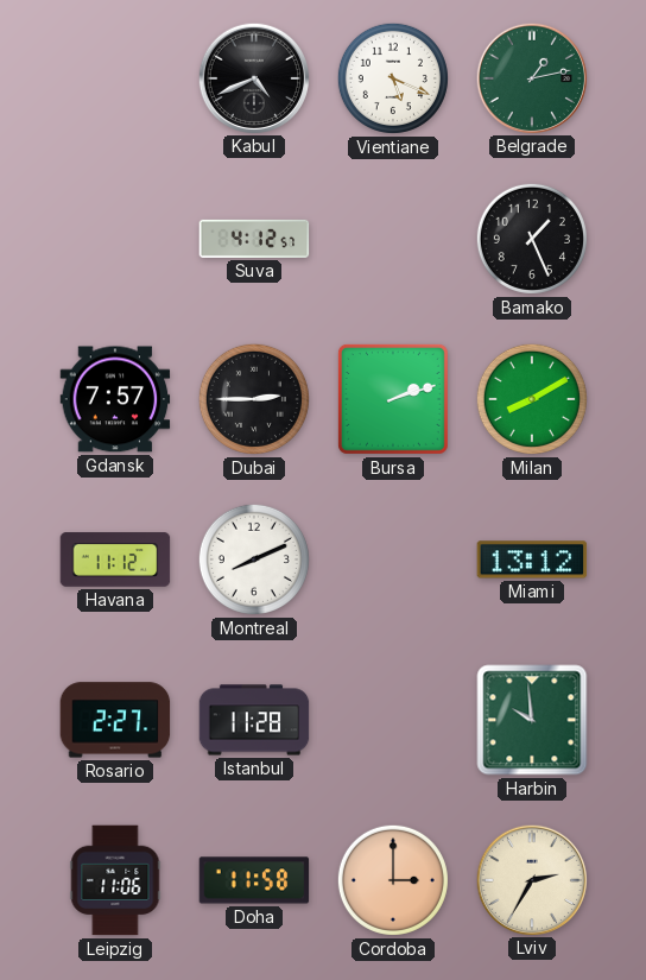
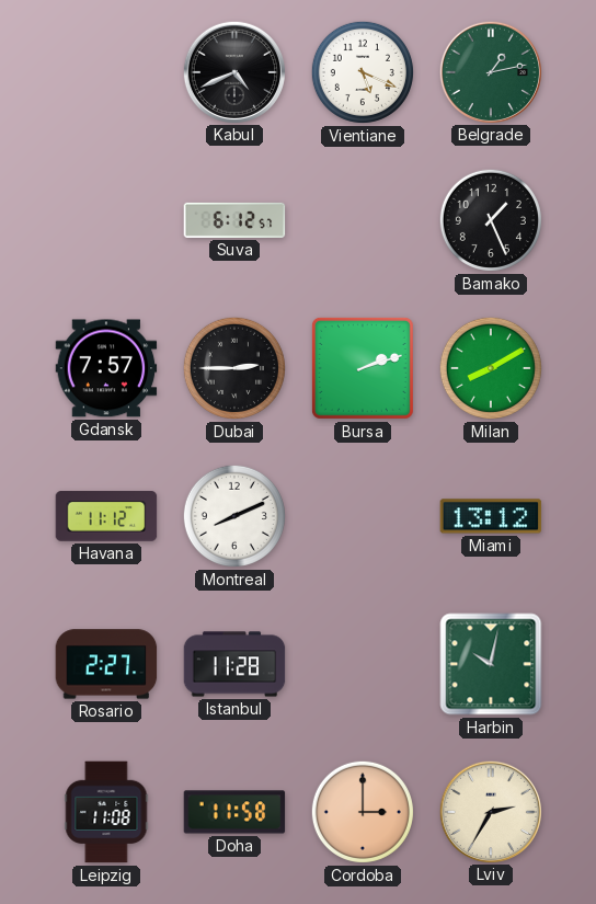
Suva: 4:12 -> 6:12
Harbin: 9:59 -> 10:02
Leipzig: 11:06 -> 11:08
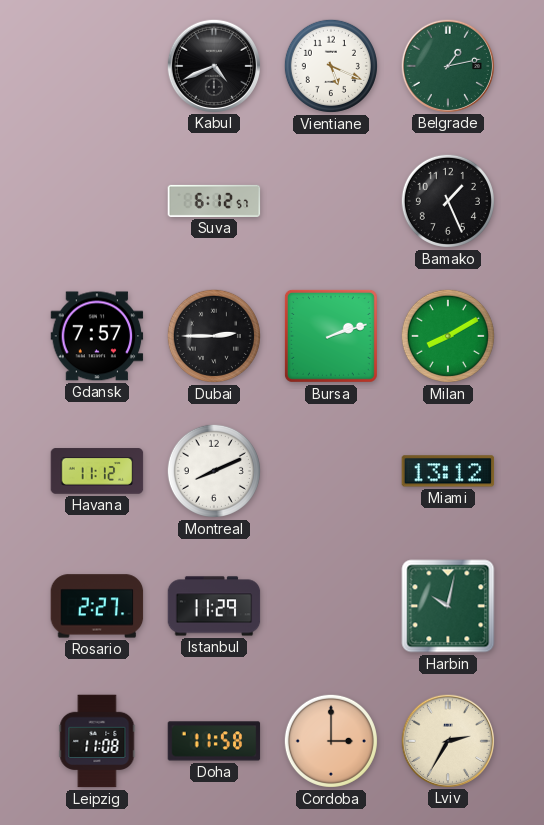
Istanbul: 11:28 -> 11:29
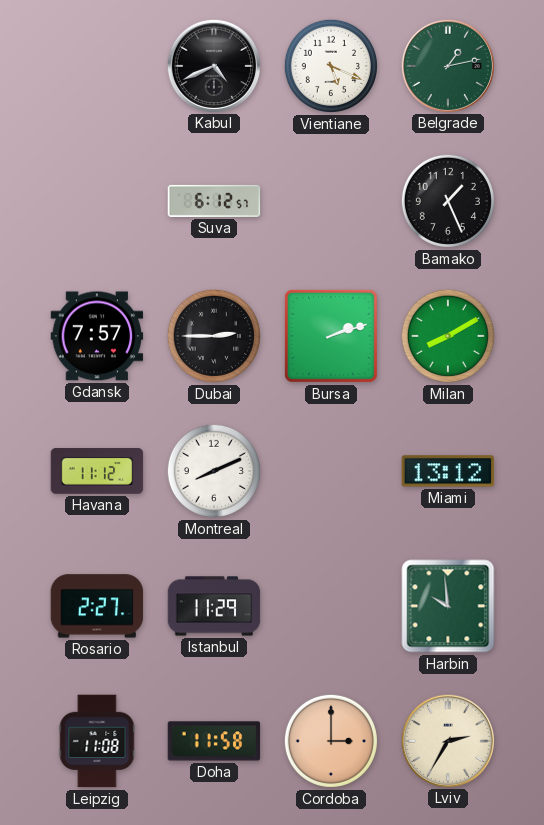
Harbin: 10:02 -> 9:59
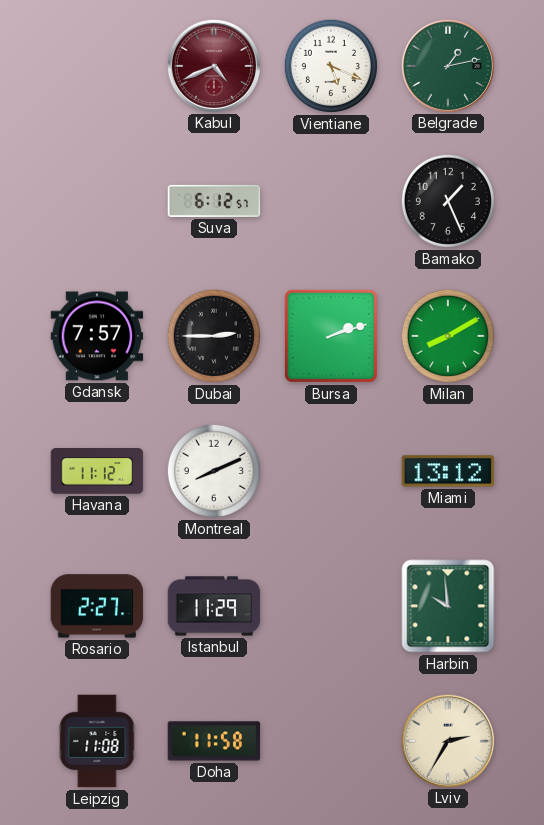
Kabul dial: black -> burgundy
Cordoba: 3:00 -> none
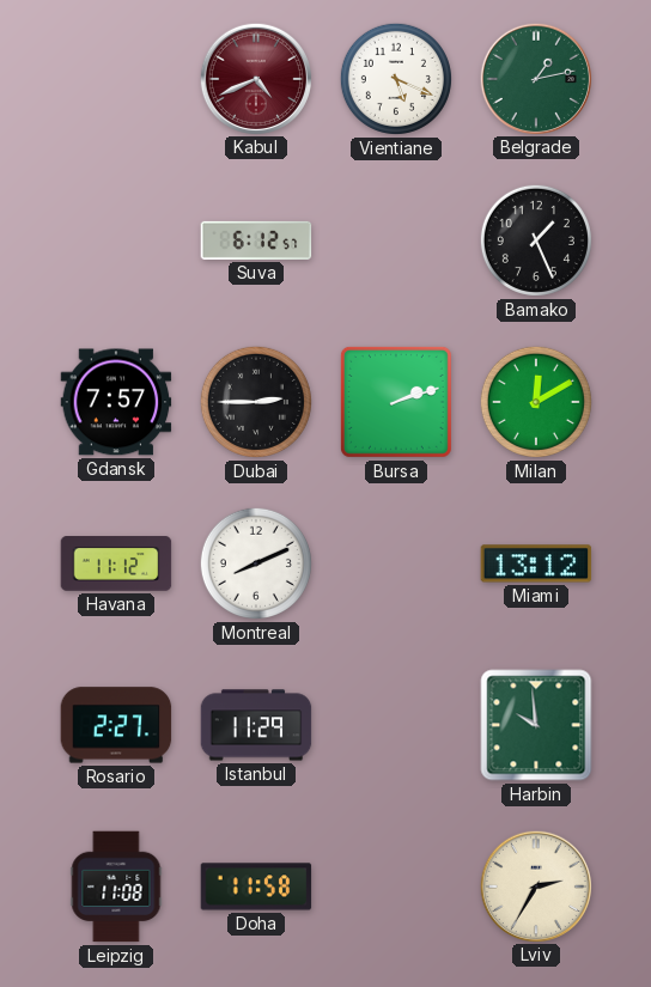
Milan: 8:10 -> 12:10
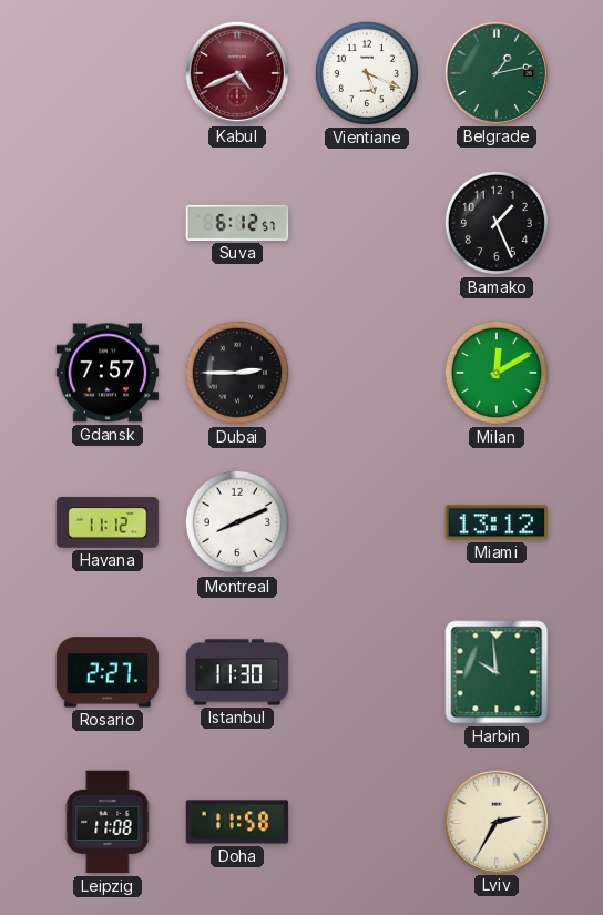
Bursa: 2:12 -> none
Istanbul: 11:29 -> 11:30
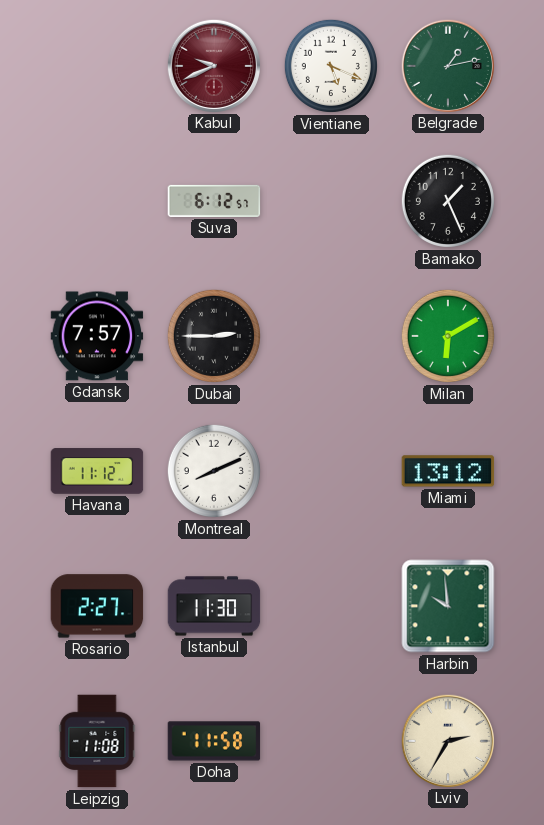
Kabul: 4:41 -> 9:41
Milan: 12:10 -> 6:10
